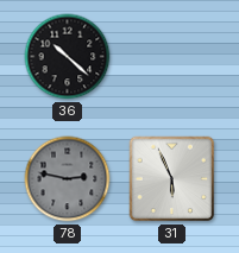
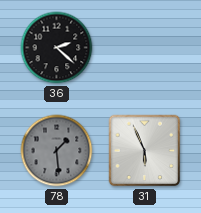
36: 10:22 -> 2:22
78: 2:47 -> 1:29
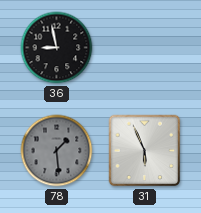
36: 2:22 -> 8:58
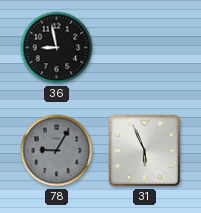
78: 1:29 -> 9:05
